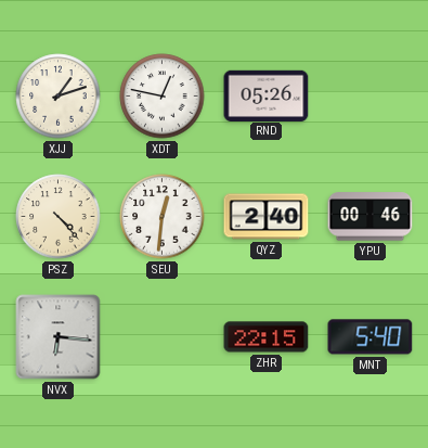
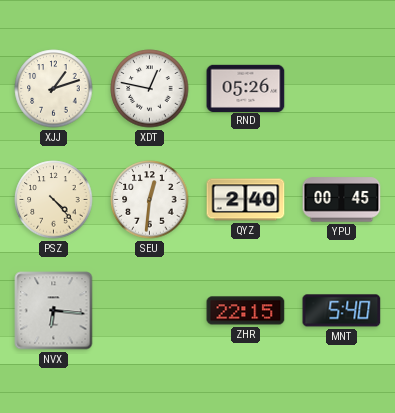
YPU: 00:46 -> 00:45
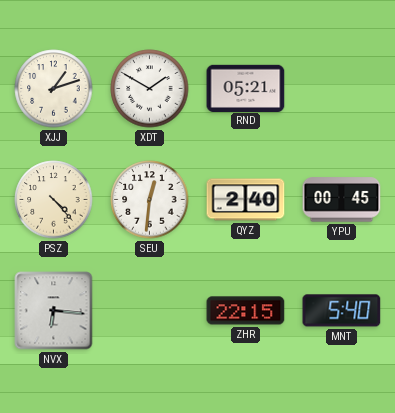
XDT: 12:47 -> 1:50
RND: 05:26 -> 05:21
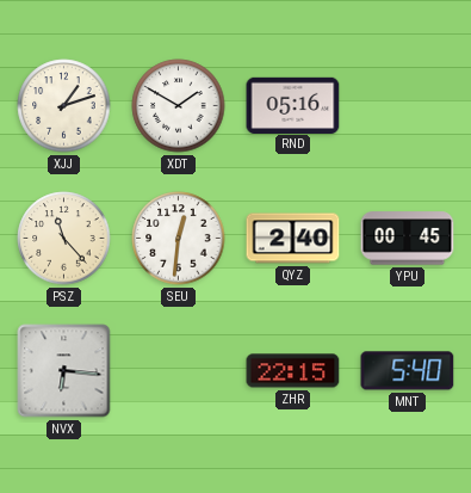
RND: 05:21 -> 05:16
PSZ: 4:23 -> 11:23
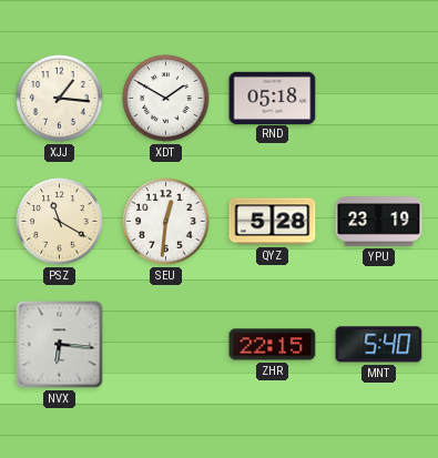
XJJ: 1:12 -> 1:16
RND: 05:16 -> 05:18
PSZ: 11:23 -> 11:20
QYZ: 2:40 -> 5:28
YPU: 00:45 -> 23:19
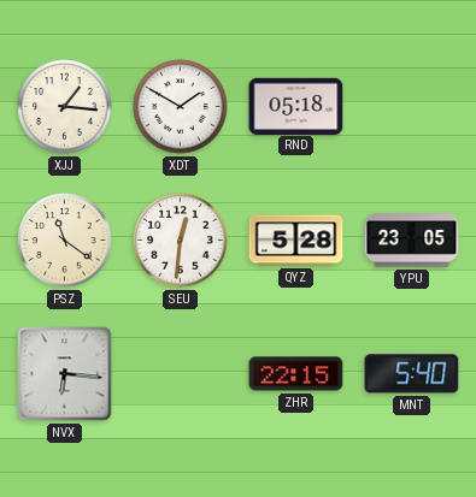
PSZ: 11:20 -> 11:21
YPU: 23:19 -> 23:05
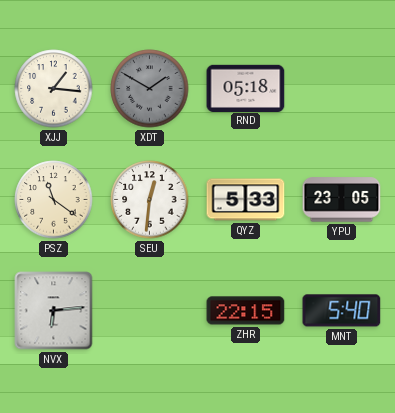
XDT dial: white -> grey
QYZ: 5:28 -> 5:33
NVX: 6:16 -> 6:14
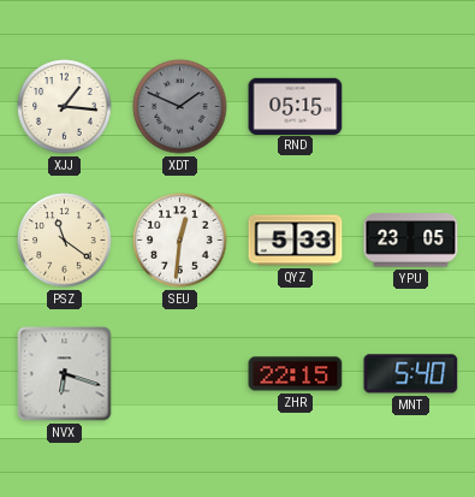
XDT: 1:50 -> 1:49
RND: 05:18 -> 05:15
NVX: 6:14 -> 6:18
